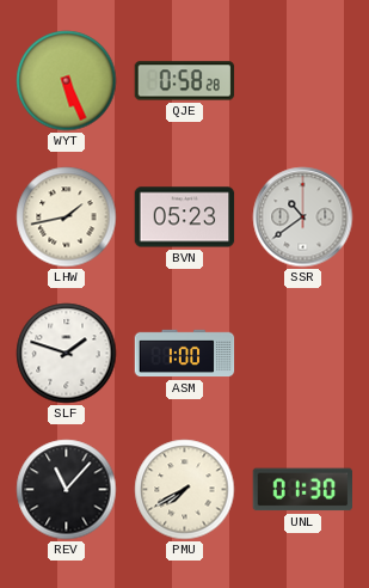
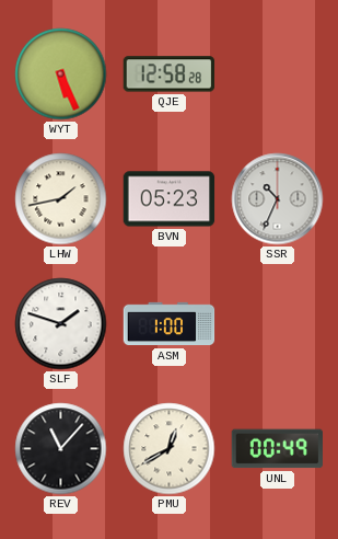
QJE: 0:58 -> 12:58
SSR: 10:39 -> 10:34
PMU: 7:40 -> 12:40
UNL: 01:30 -> 00:49
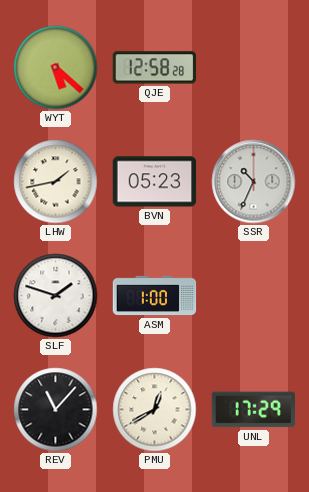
WYT: 5:26 -> 5:22
UNL: 00:49 -> 17:29
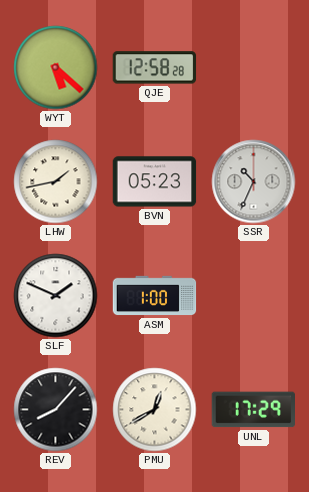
SLF: 1:48 -> 1:49
REV: 11:07 -> 8:07
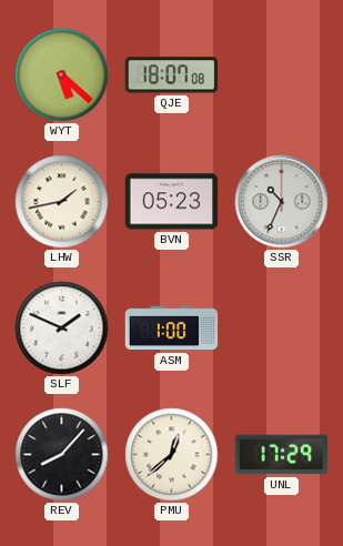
QJE: 12:58 -> 18:07
PMU: 12:40 -> 12:38
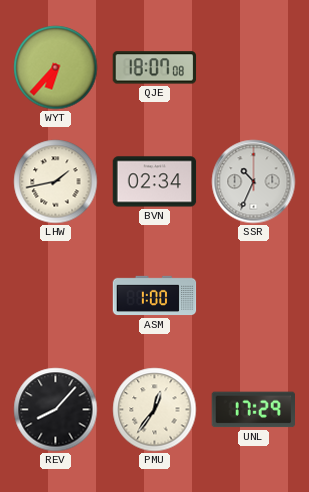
WYT: 5:22 -> 6:37
BVN: 05:23 -> 02:34
SLF: 1:49 -> none
PMU: 12:38 -> 12:36
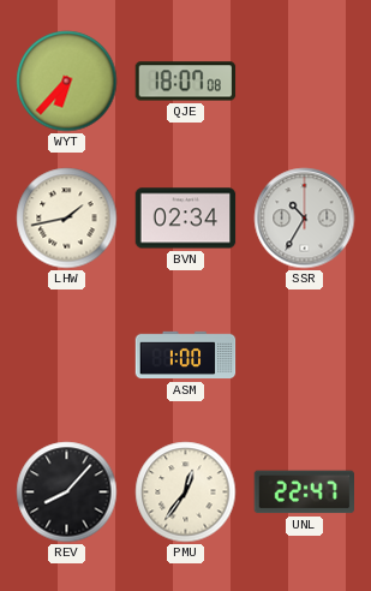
SSR: 10:34 -> 10:35
UNL: 17:29 -> 22:47
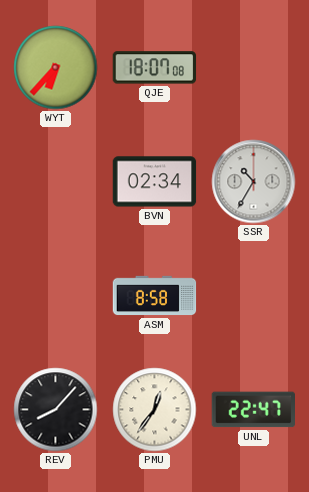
LHW: 1:43 -> none
ASM: 1:00 -> 8:58
